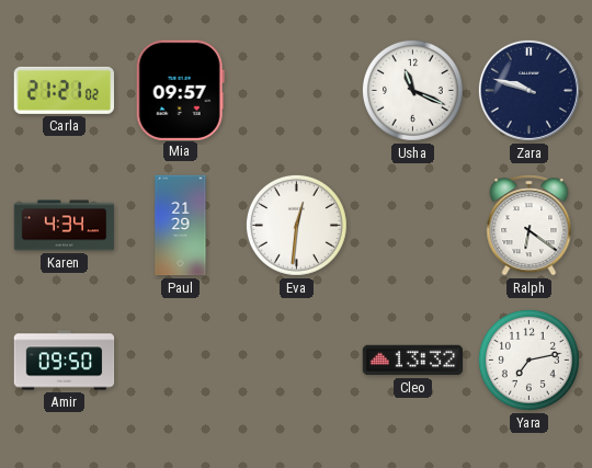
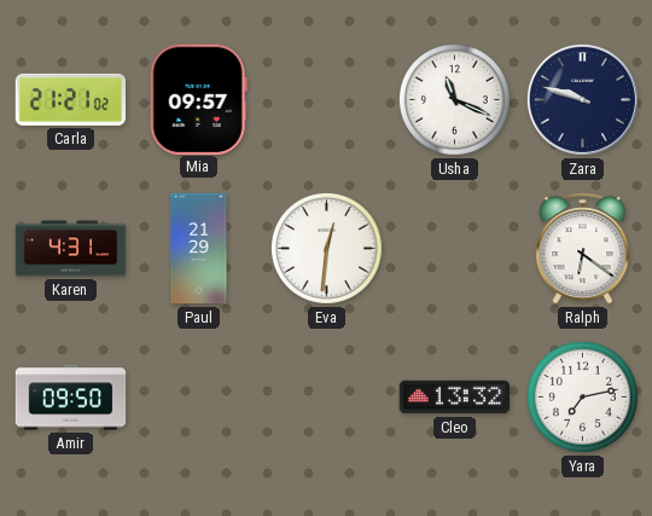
Karen: 4:34 -> 4:31
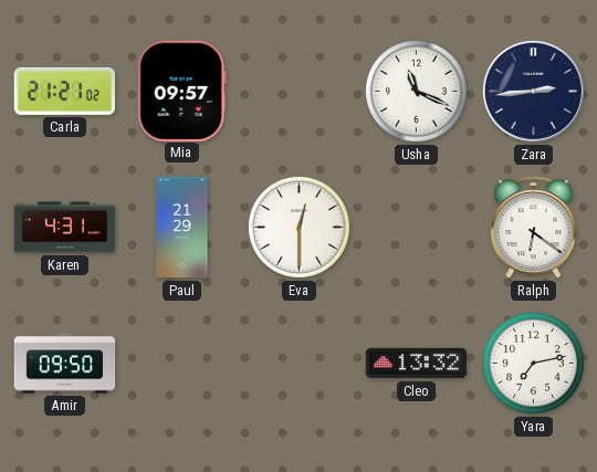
Zara: 9:48 -> 2:44
Eva: 12:31 -> 12:30
